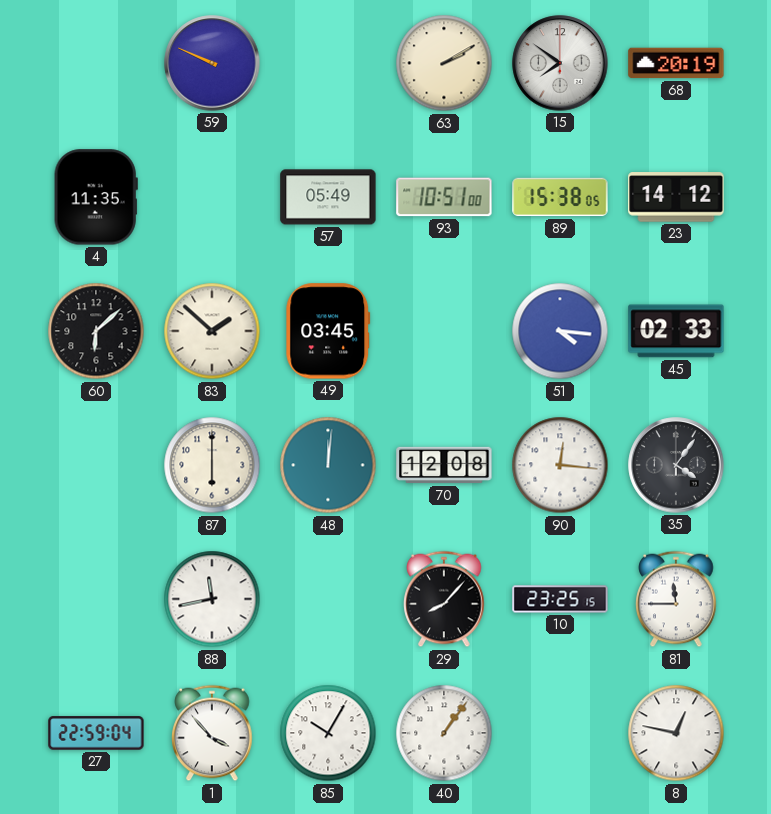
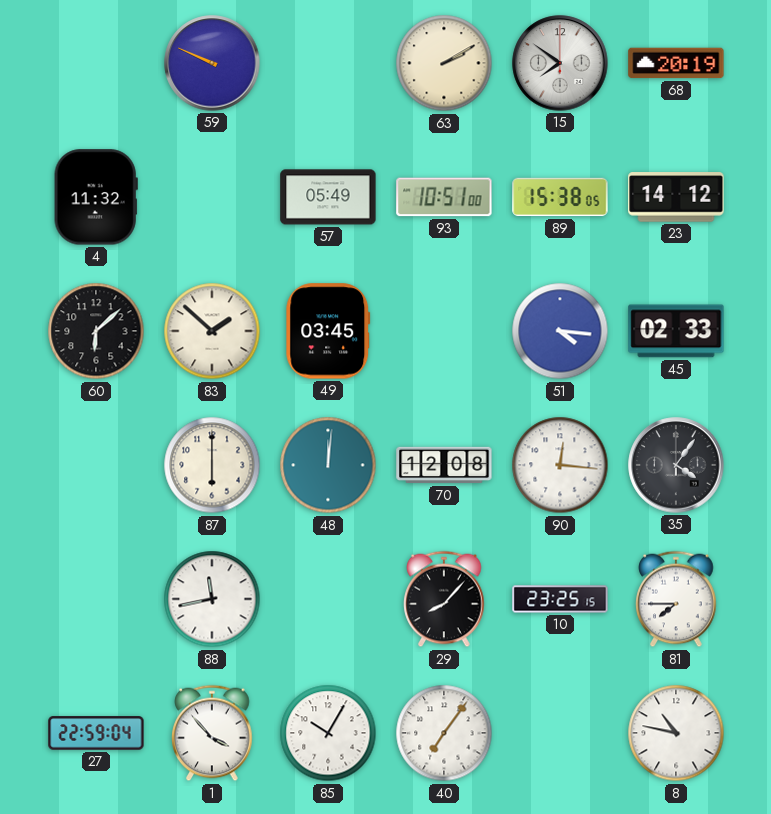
4: 11:35 -> 11:32
81: 11:45 -> 7:45
40: 1:06 -> 7:06
8: 12:47 -> 10:47
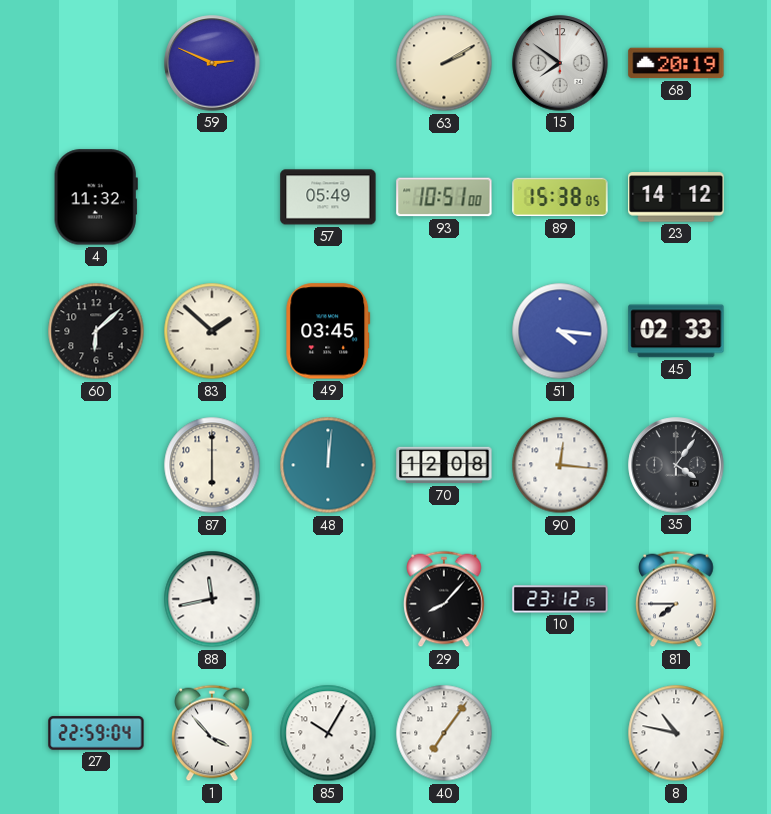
59: 9:49 -> 2:49
10: 23:25 -> 23:12
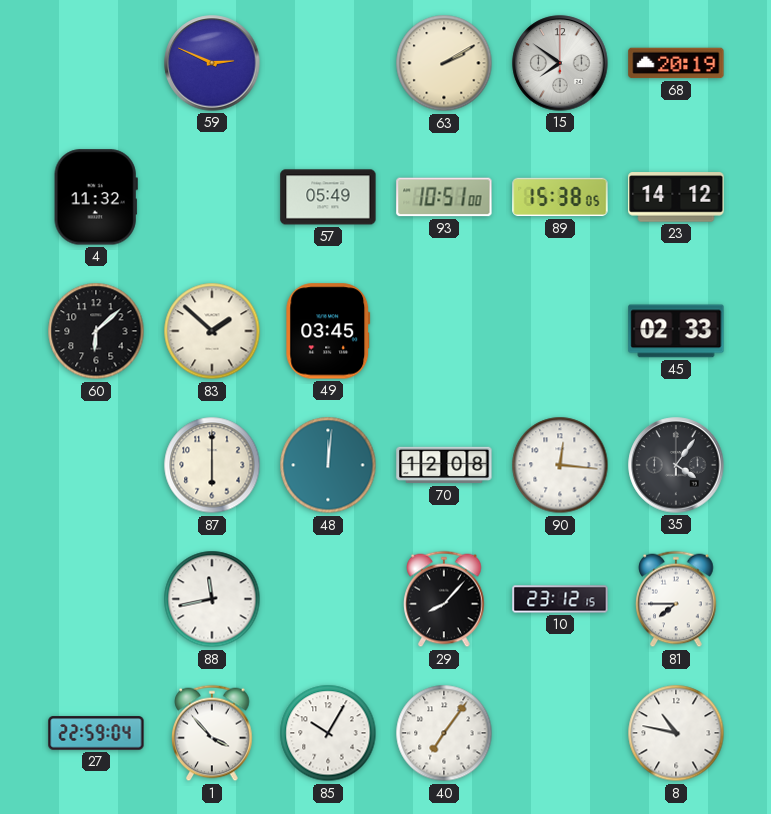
51: 4:16 -> none
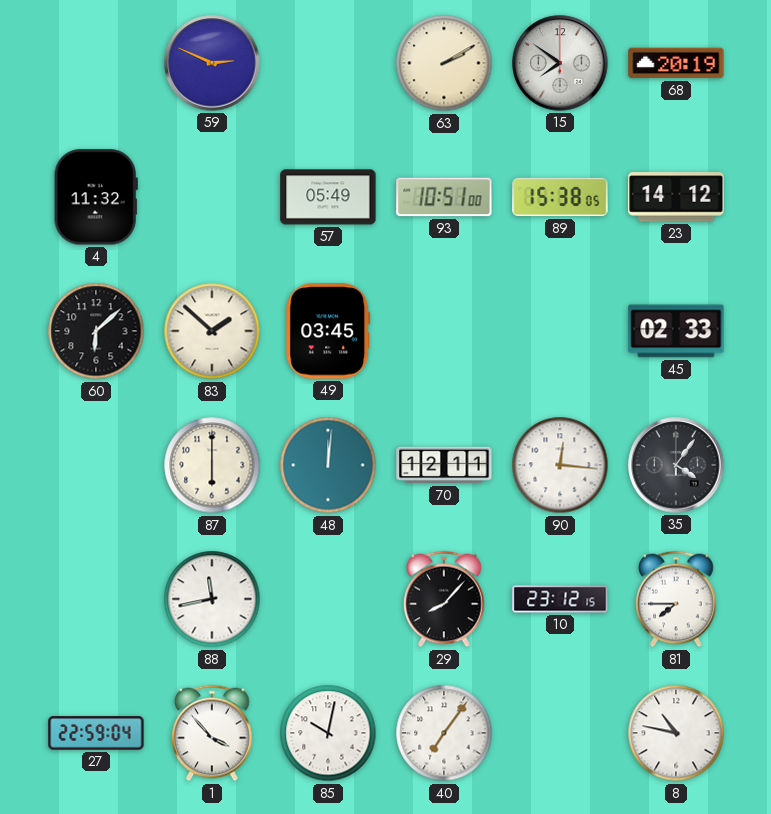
70: 12:08 -> 12:11
85: 10:05 -> 10:02
